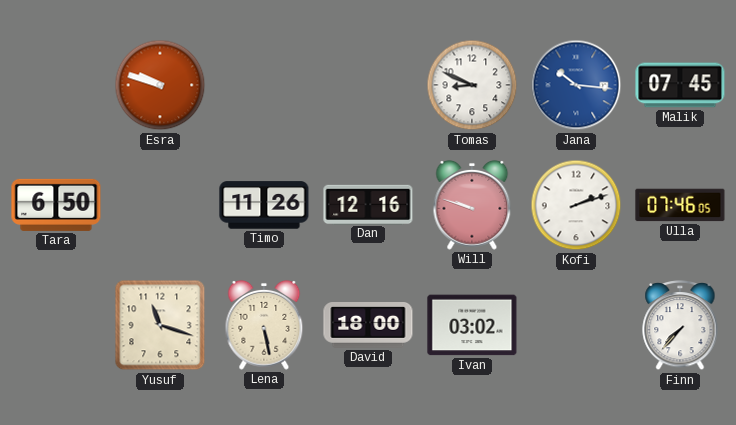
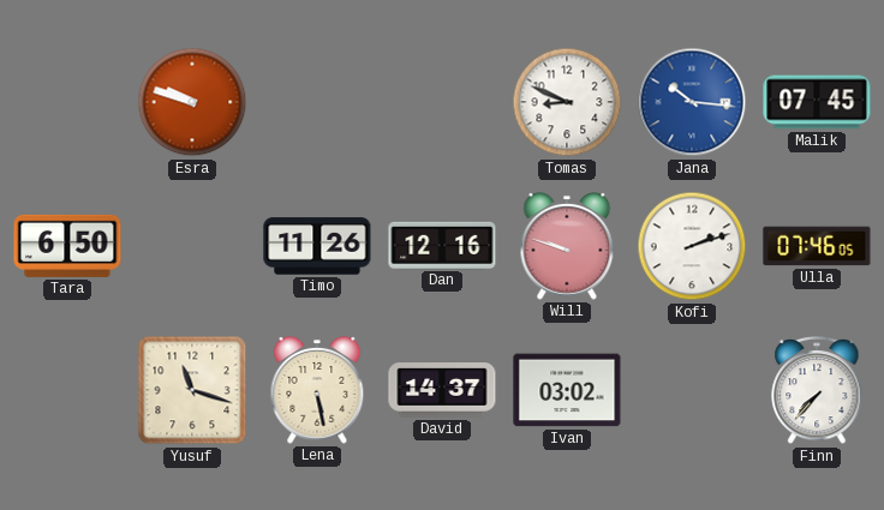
David: 18:00 -> 14:37
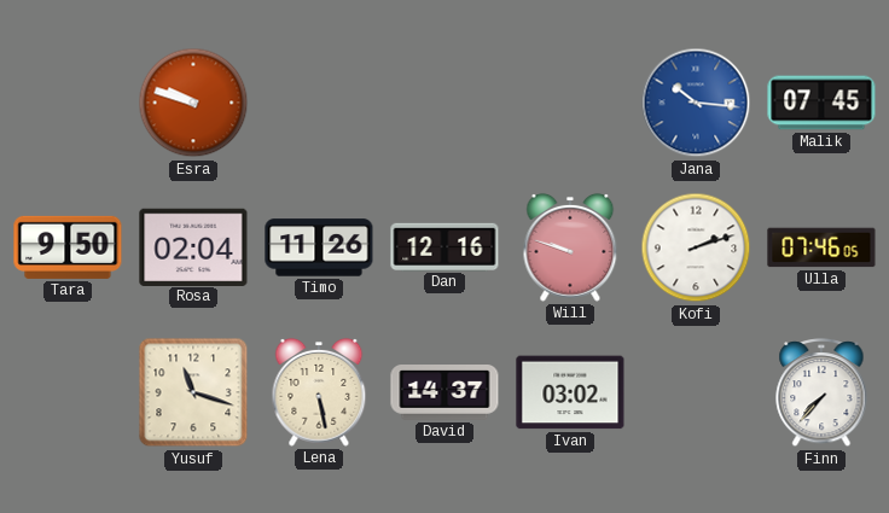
Tomas: 8:49 -> none
Tara: 6:50 -> 9:50
Rosa: none -> 02:04
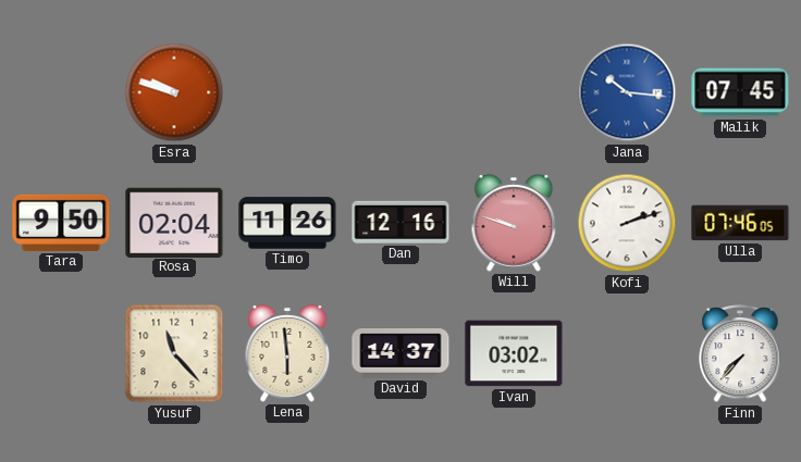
Yusuf: 11:18 -> 11:23
Lena: 5:28 -> 5:59
